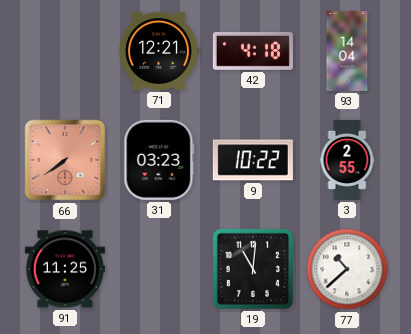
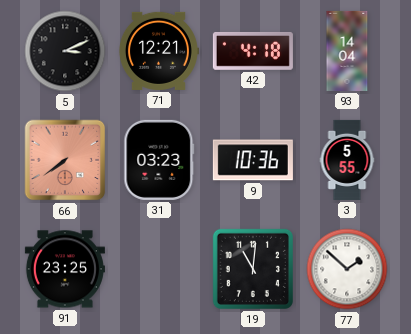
5: none -> 3:11
9: 10:22 -> 10:36
3: 2:55 -> 5:55
91: 11:25 -> 23:25
77: 10:38 -> 1:52
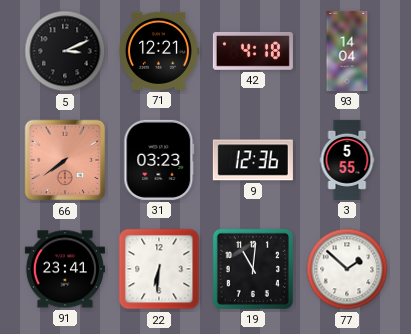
9: 10:36 -> 12:36
91: 23:25 -> 23:41
22: none -> 6:31
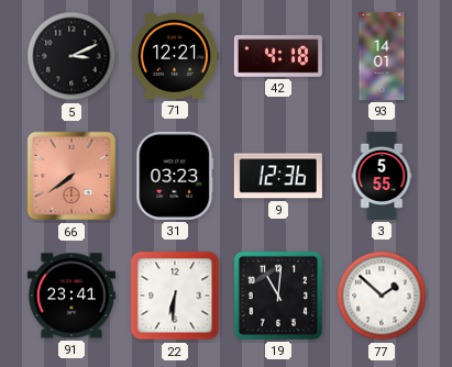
93: 14:04 -> 14:01
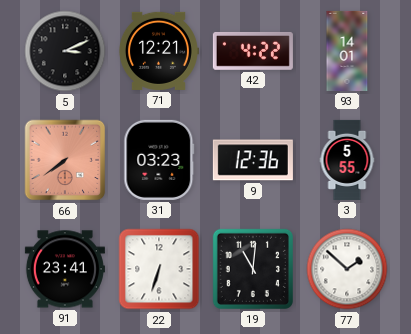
42: 4:18 -> 4:22
22: 6:31 -> 6:33
